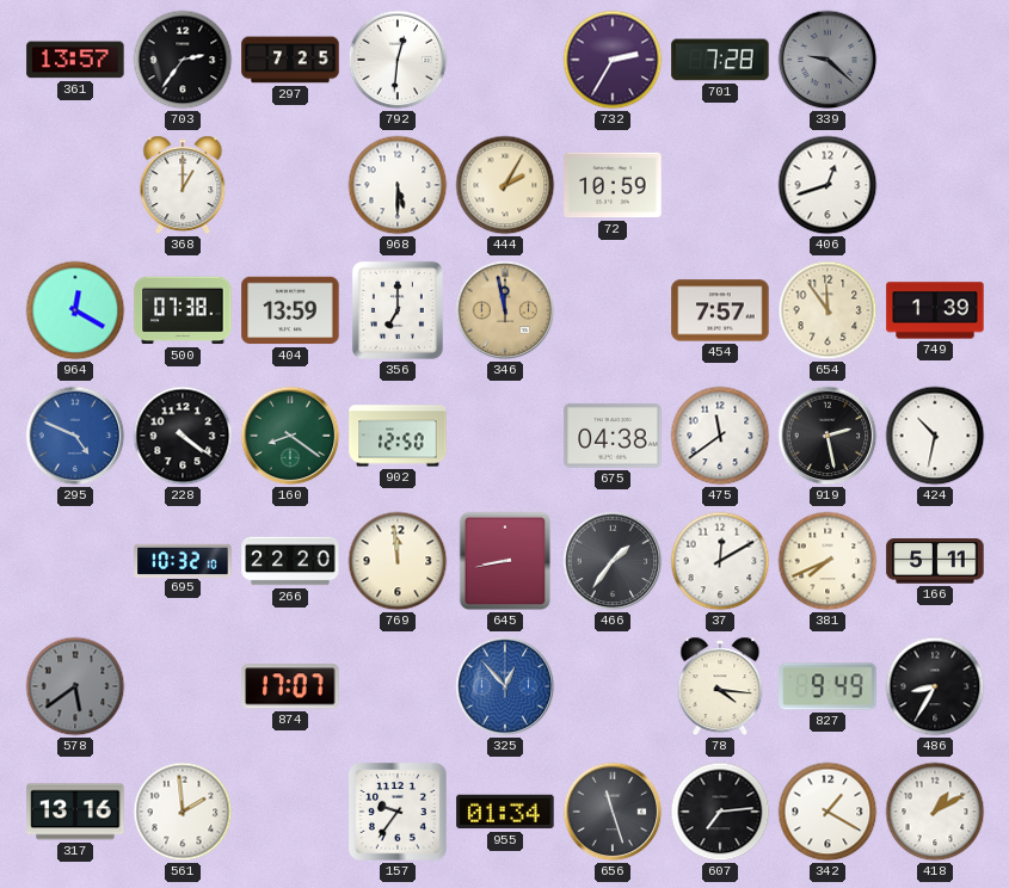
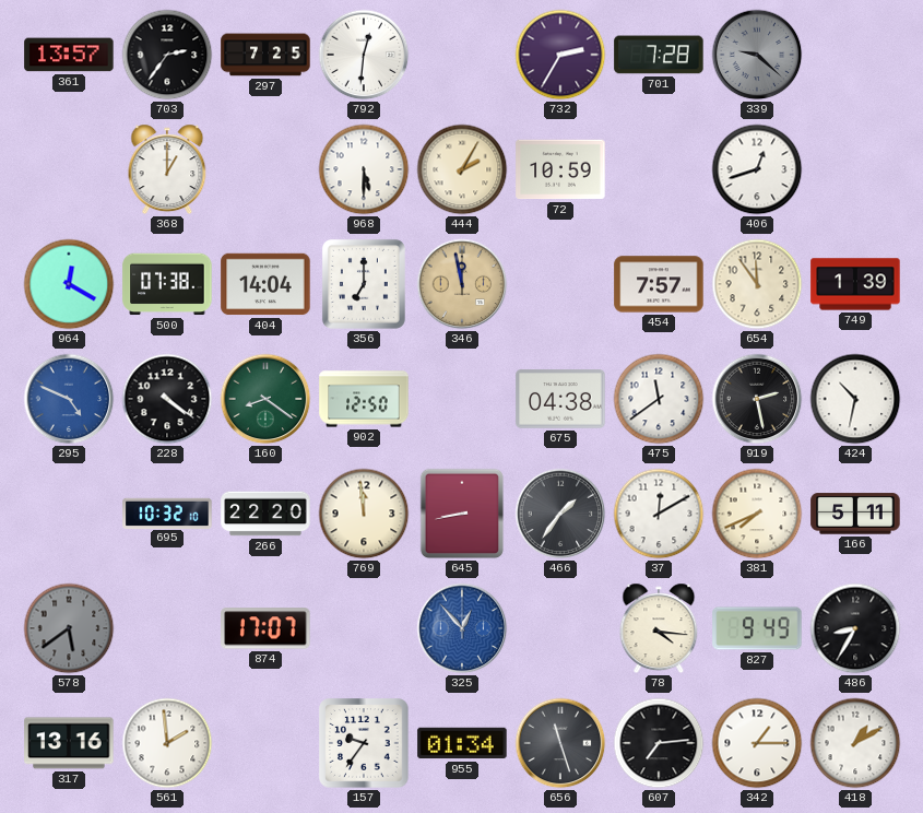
404: 13:59 -> 14:04
342: 1:20 -> 1:15
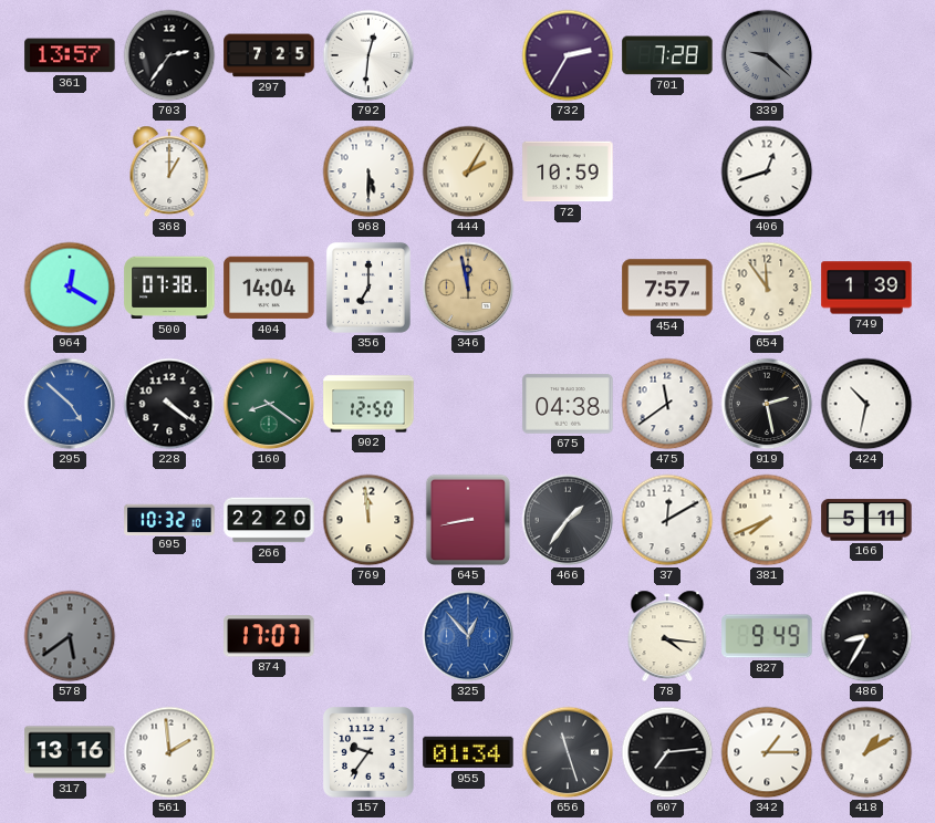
295: 4:49 -> 4:52
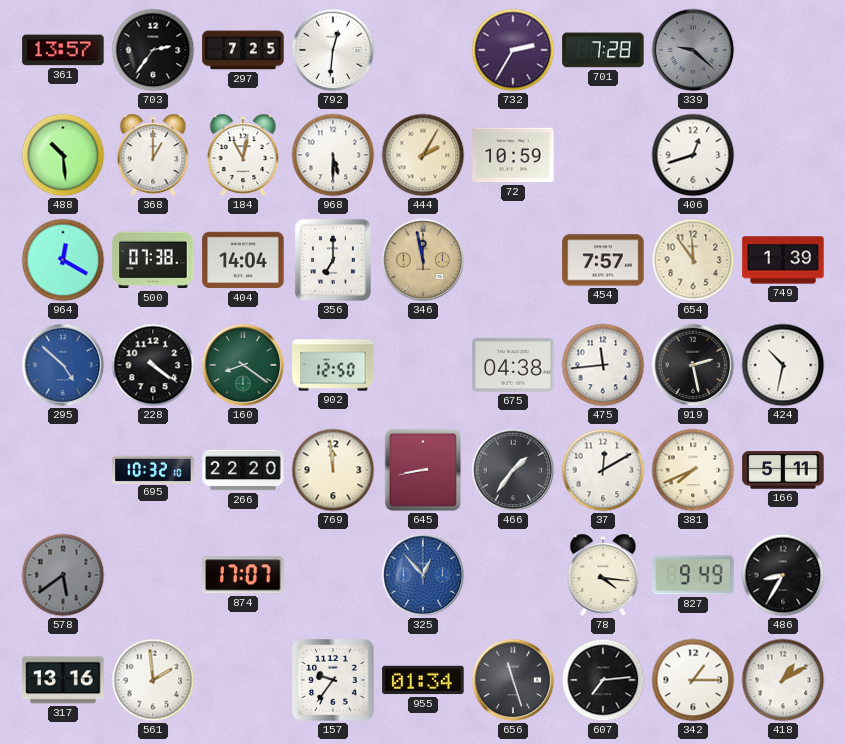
488: none -> 10:29
184: none -> 11:02
475: 11:39 -> 11:44
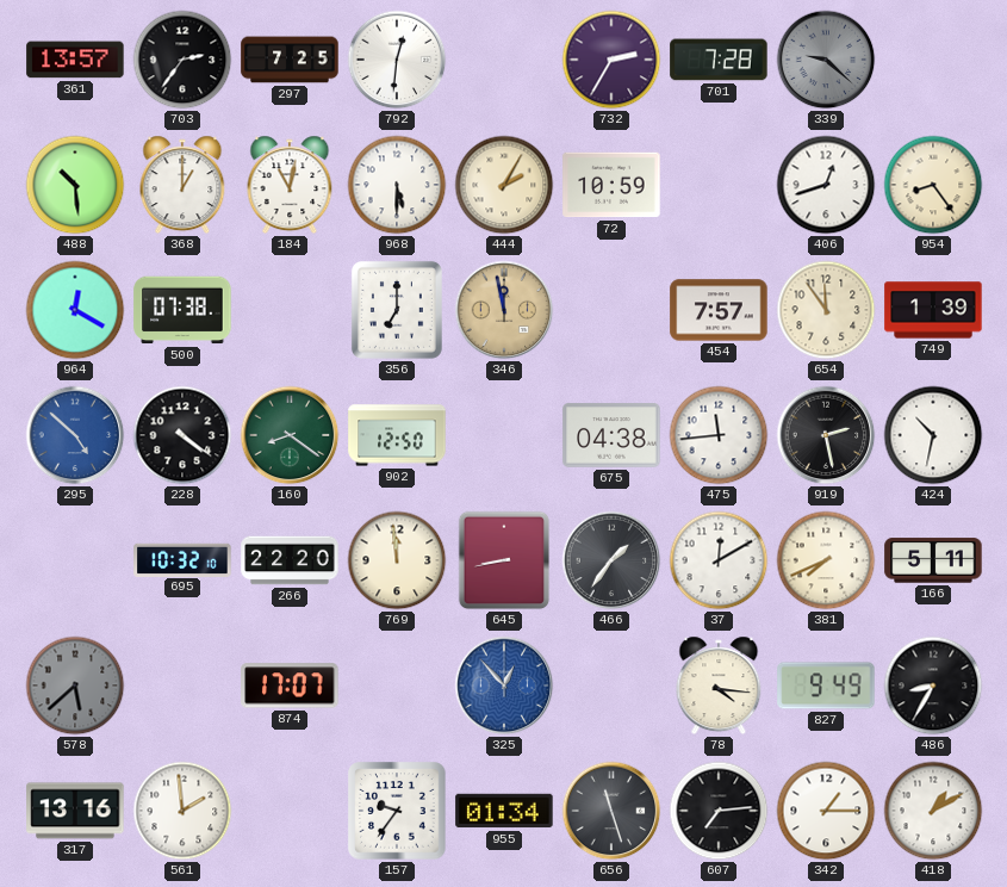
954: none -> 8:24
404: 14:04 -> none
578: 5:39 -> 5:38
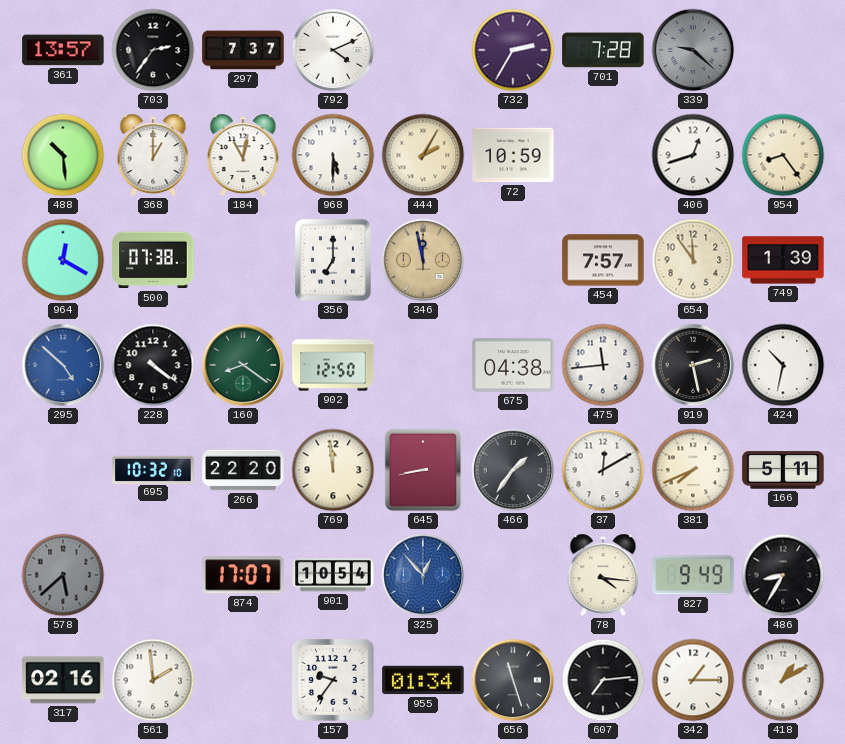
297: 7:25 -> 7:37
792: 12:31 -> 4:11
901: none -> 10:54
317: 13:16 -> 02:16
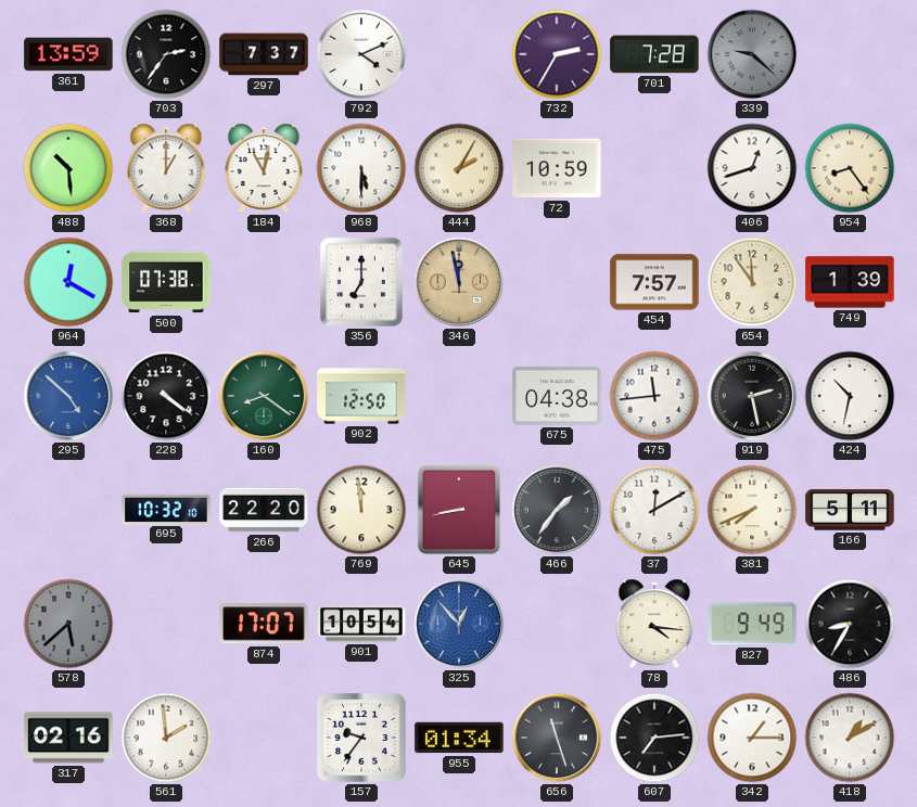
361: 13:57 -> 13:59
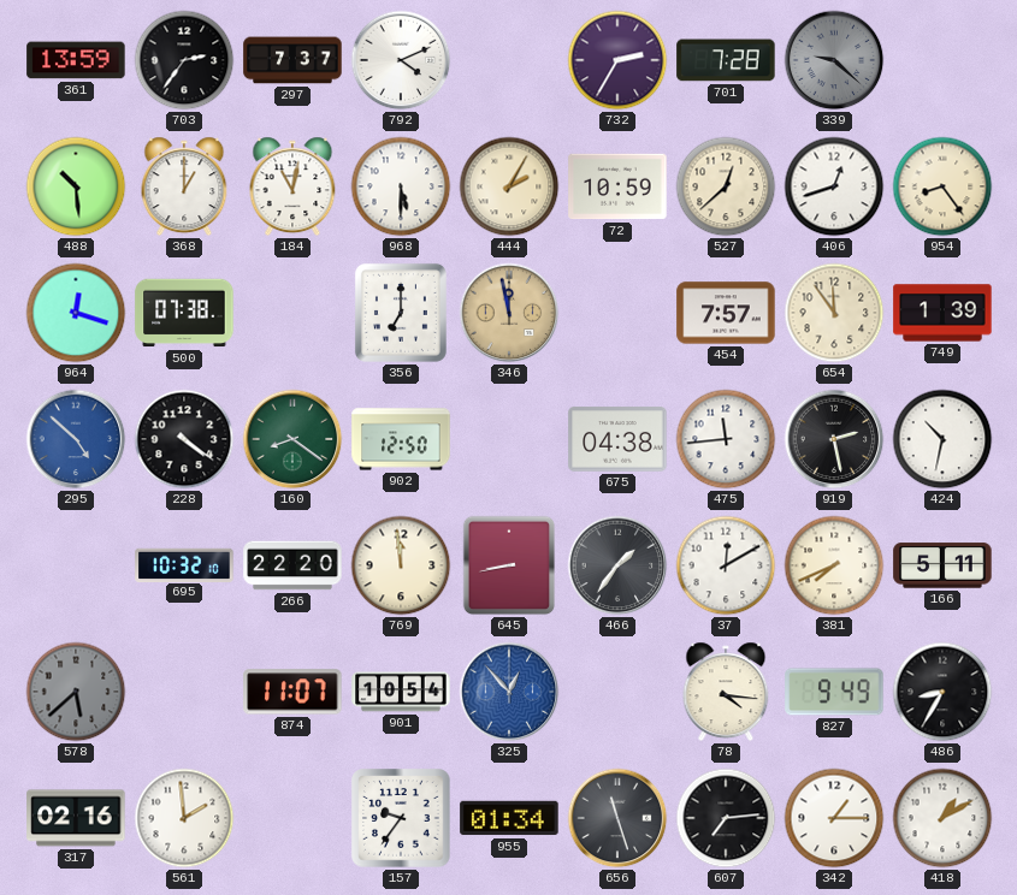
527: none -> 12:38
964: 12:20 -> 12:18
874: 17:07 -> 11:07
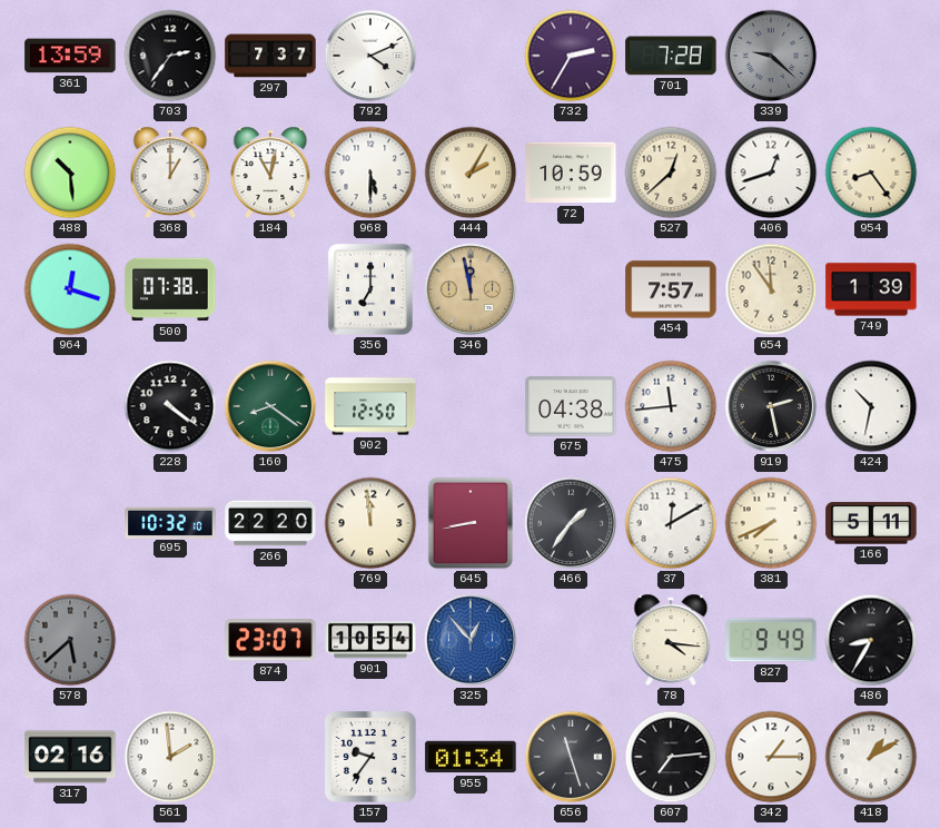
295: 4:52 -> none
874: 11:07 -> 23:07
